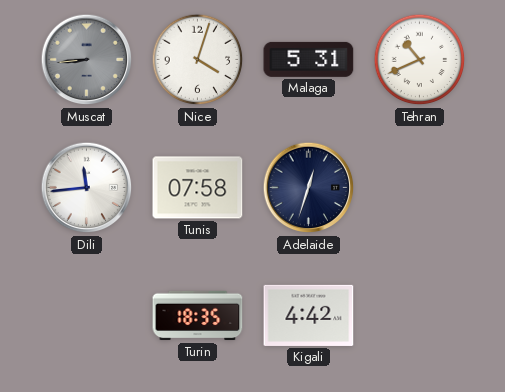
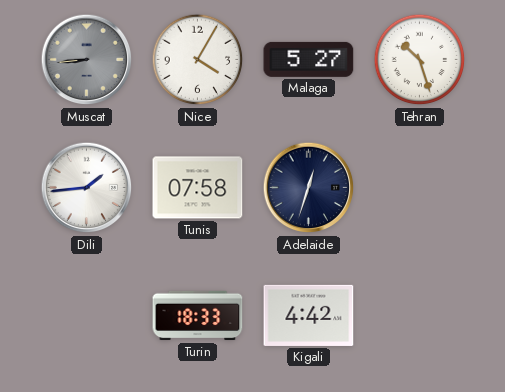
Nice: 4:03 -> 4:05
Malaga: 5:31 -> 5:27
Tehran: 10:41 -> 10:27
Dili: 11:44 -> 1:44
Turin: 18:35 -> 18:33
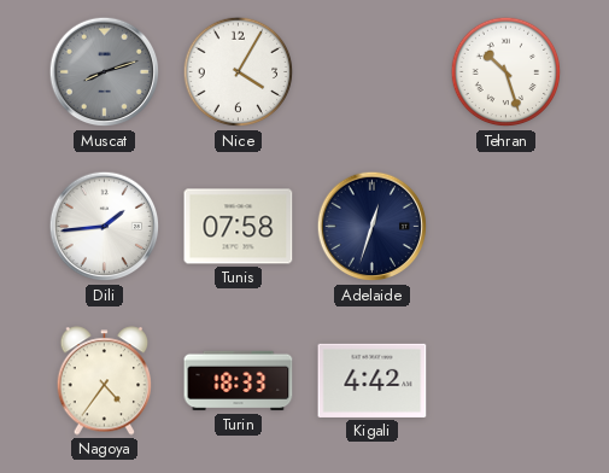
Muscat: 8:44 -> 8:12
Malaga: 5:27 -> none
Nagoya: none -> 4:36
